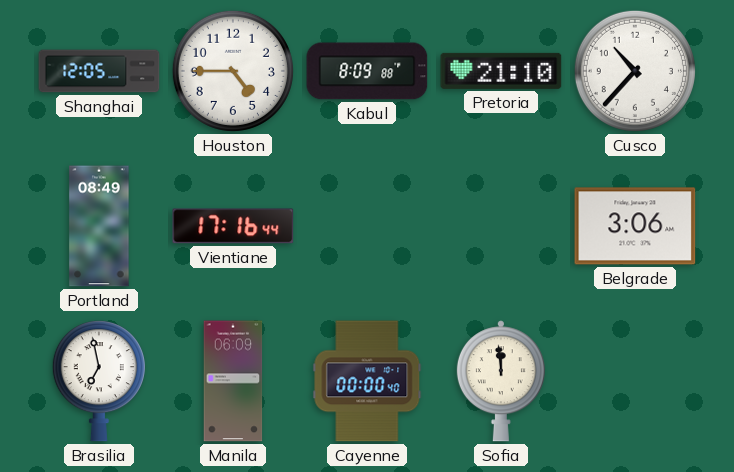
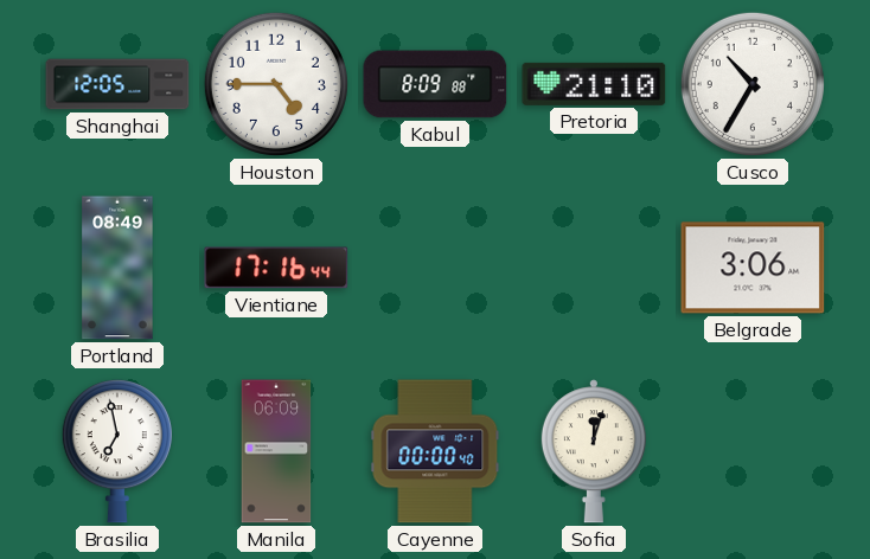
Cusco: 10:37 -> 10:35
Sofia: 11:59 -> 12:03
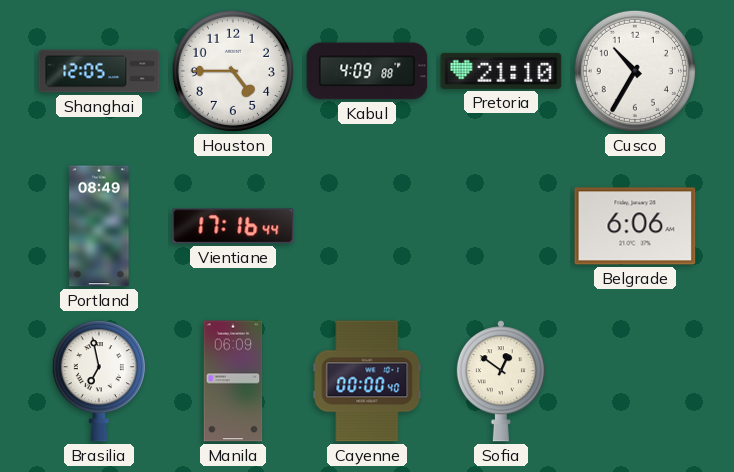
Kabul: 8:09 -> 4:09
Belgrade: 3:06 -> 6:06
Sofia: 12:03 -> 12:51
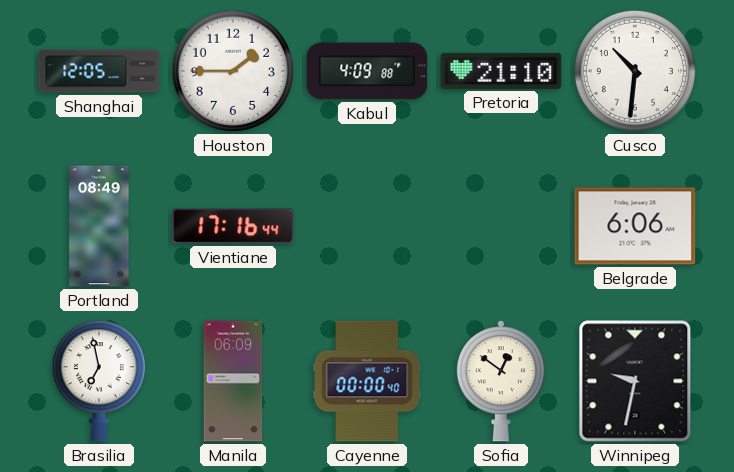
Houston: 4:45 -> 1:45
Cusco: 10:35 -> 10:31
Winnipeg: none -> 9:32
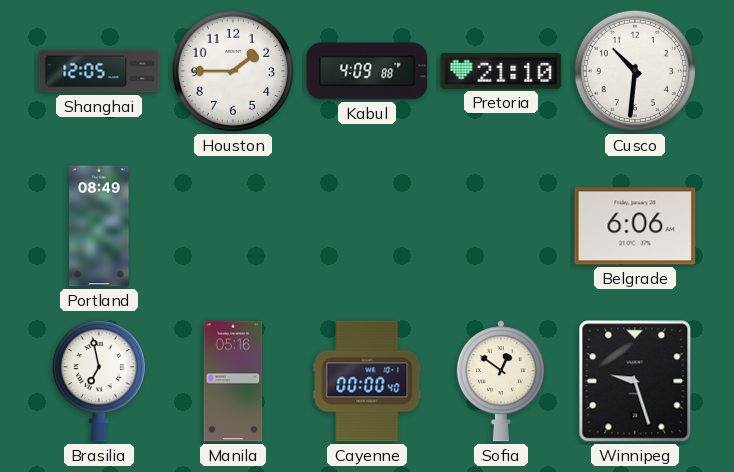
Vientiane: 17:16 -> none
Manila: 06:09 -> 05:16
Winnipeg: 9:32 -> 9:27
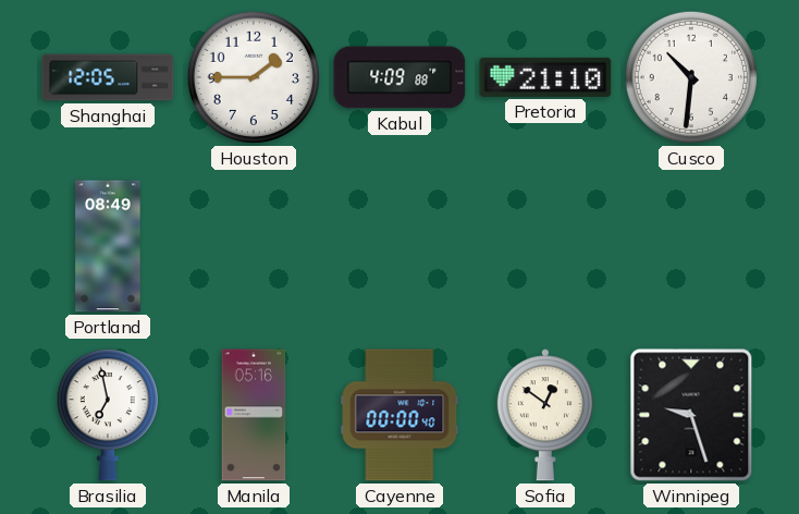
Belgrade: 6:06 -> none
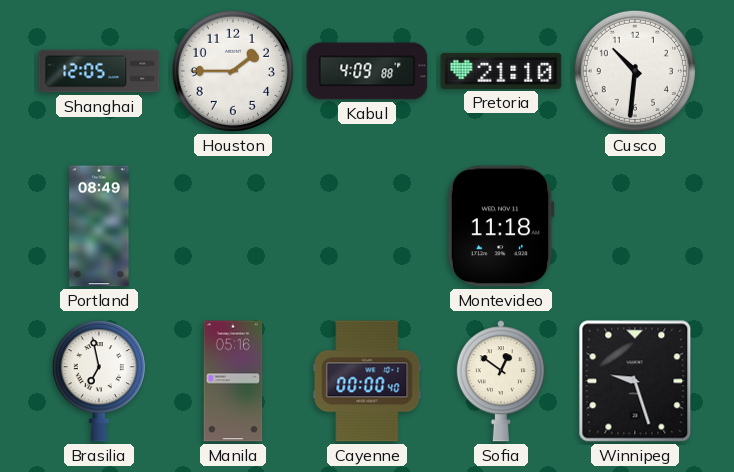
Montevideo: none -> 11:18
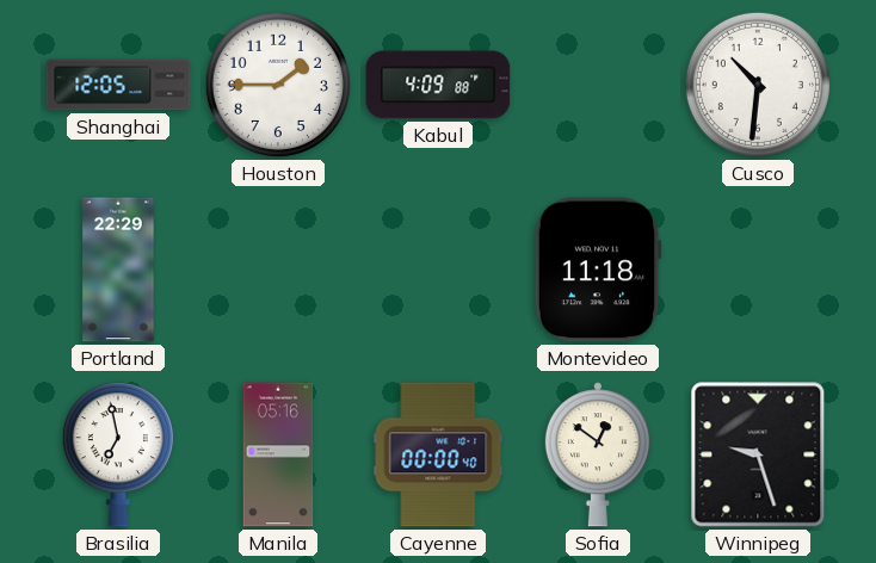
Pretoria: 21:10 -> none
Portland: 08:49 -> 22:29
